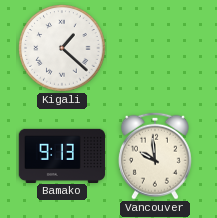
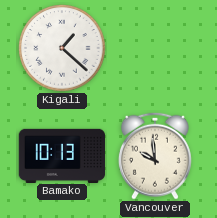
Bamako: 9:13 -> 10:13
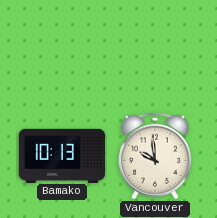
Kigali: 1:22 -> none
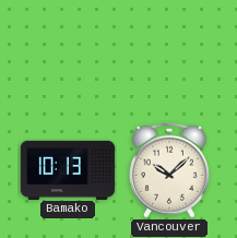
Vancouver: 9:59 -> 10:08
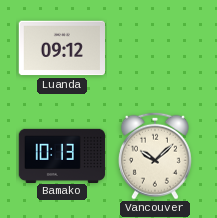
Luanda: none -> 09:12
